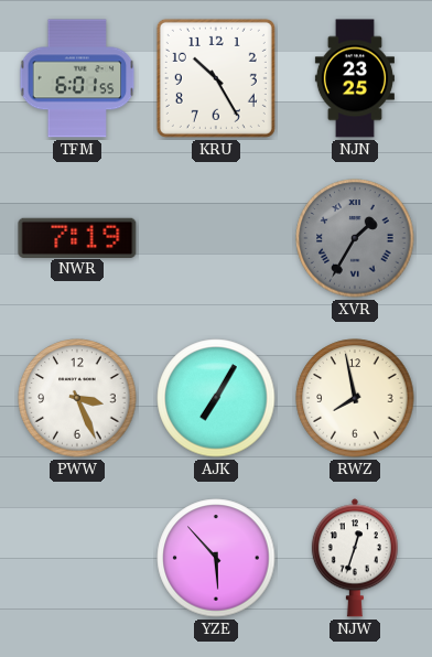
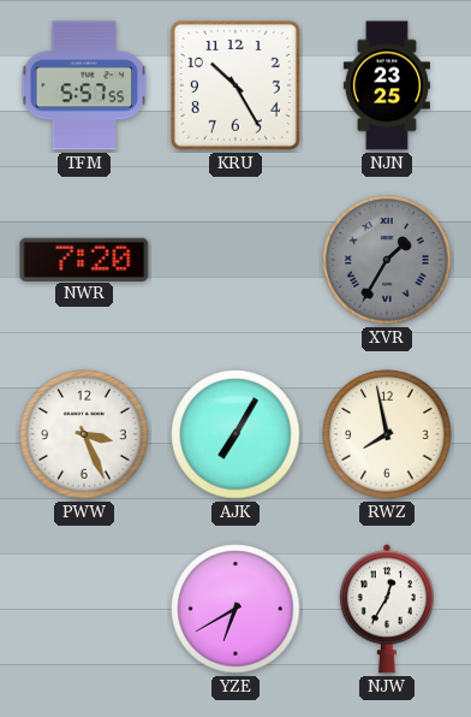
TFM: 6:01 -> 5:57
NWR: 7:19 -> 7:20
YZE: 5:53 -> 6:40
NJW: 12:33 -> 12:35
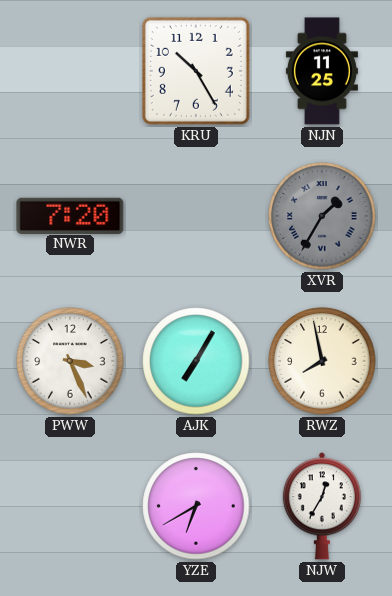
TFM: 5:57 -> none
NJN: 23:25 -> 11:25
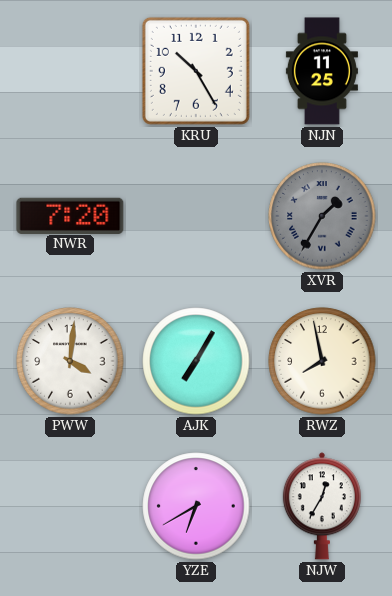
PWW: 3:26 -> 4:01
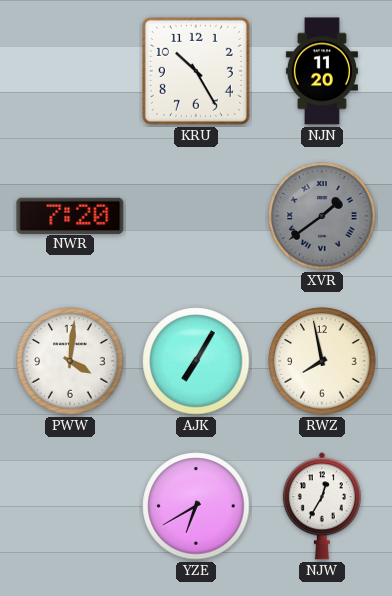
NJN: 11:25 -> 11:20
XVR: 1:35 -> 1:39
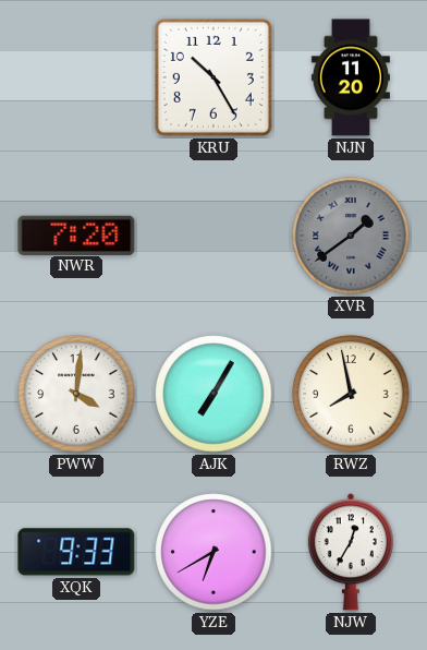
XQK: none -> 9:33
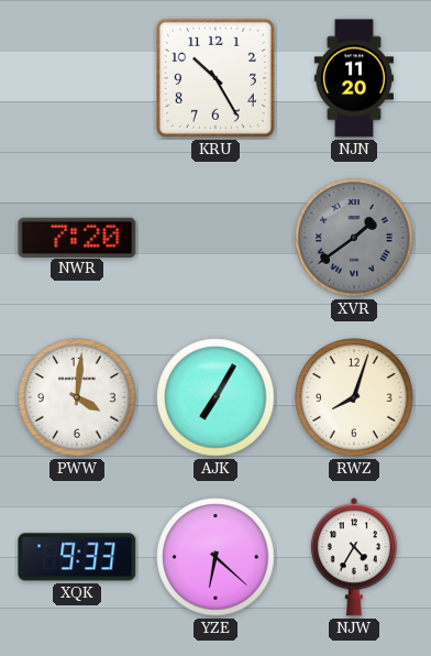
RWZ: 7:58 -> 8:03
YZE: 6:40 -> 6:22
NJW: 12:35 -> 4:35
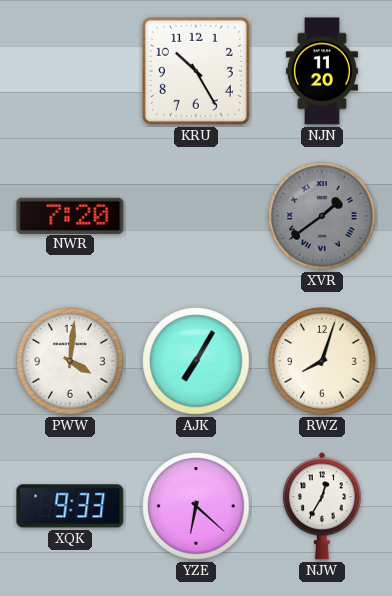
NJW: 4:35 -> 12:35
